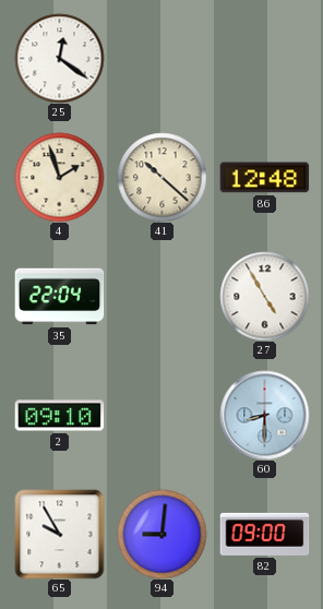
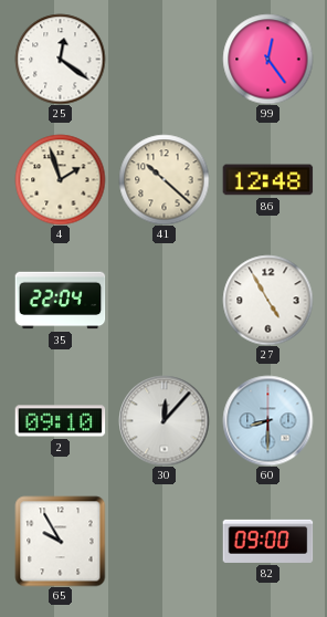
99: none -> 12:24
30: none -> 12:07
94: 9:01 -> none
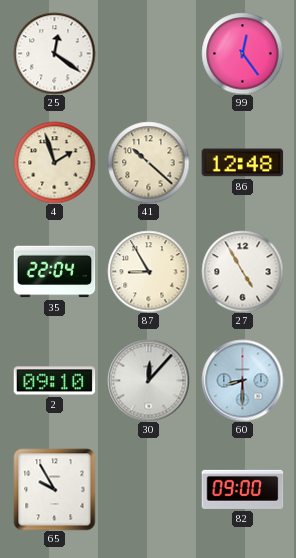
87: none -> 8:55
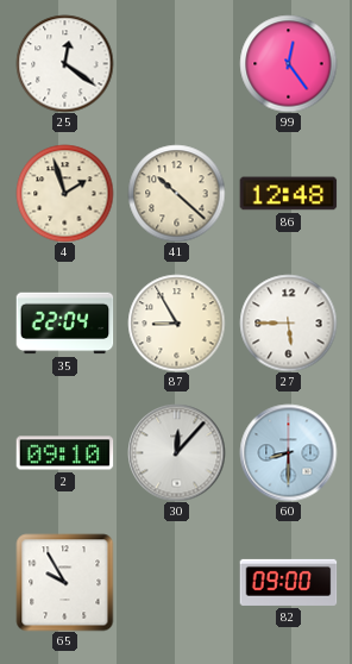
27: 4:55 -> 5:45
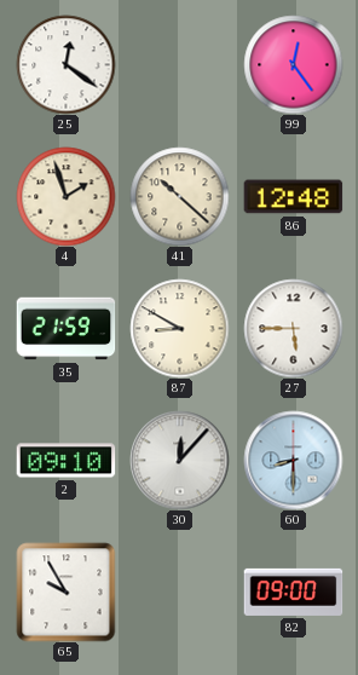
35: 22:04 -> 21:59
87: 8:55 -> 8:50
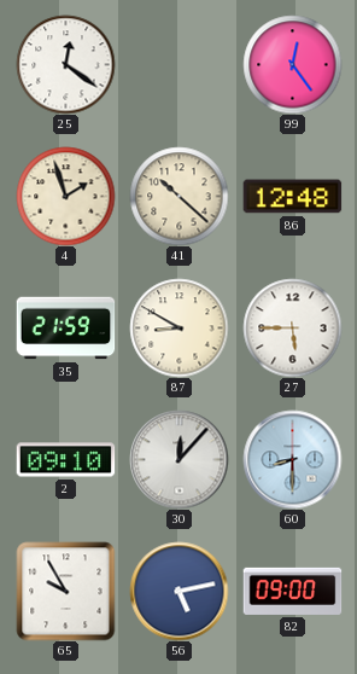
56: none -> 5:13
